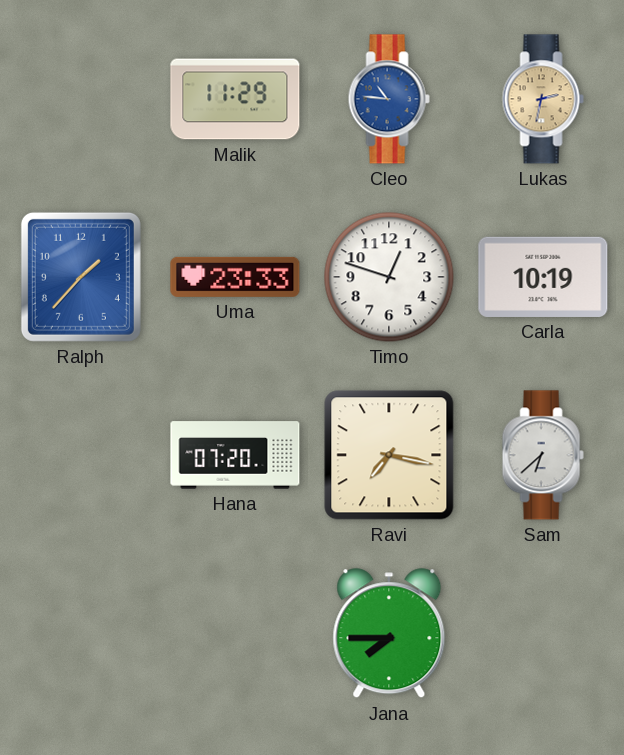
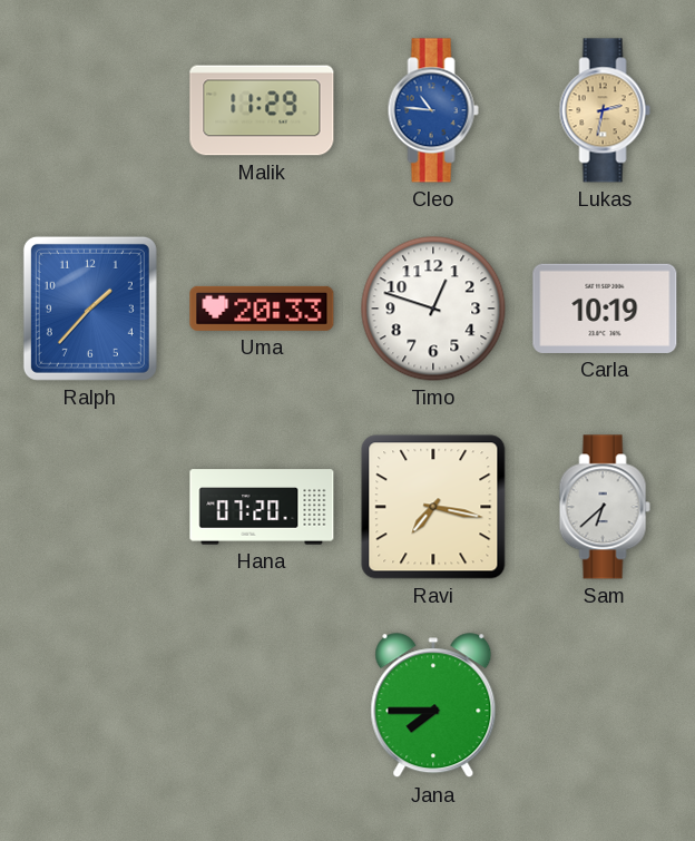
Uma: 23:33 -> 20:33
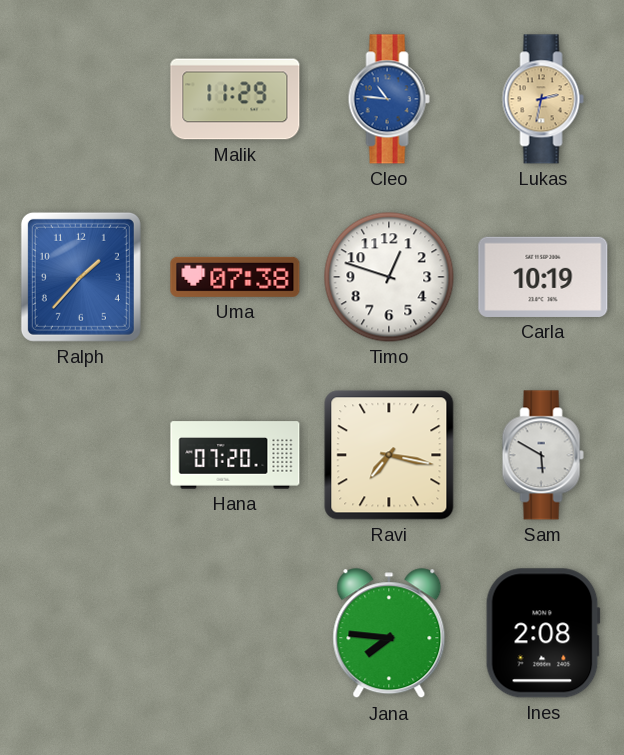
Uma: 20:33 -> 07:38
Sam: 6:38 -> 5:50
Jana: 7:45 -> 7:46
Ines: none -> 2:08
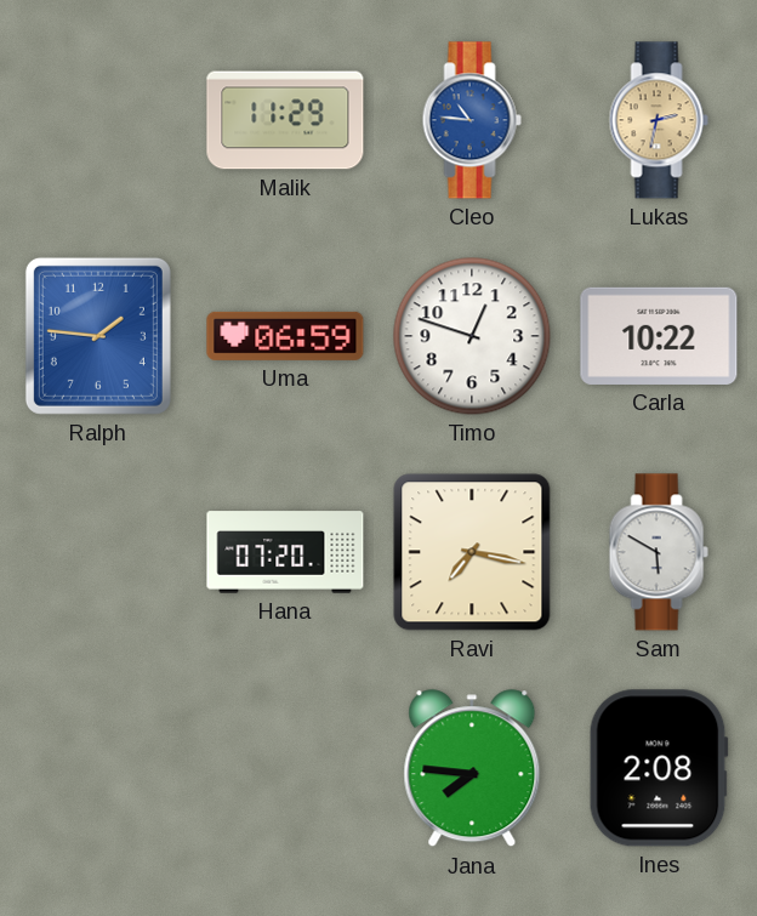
Ralph: 1:37 -> 1:46
Uma: 07:38 -> 06:59
Carla: 10:19 -> 10:22
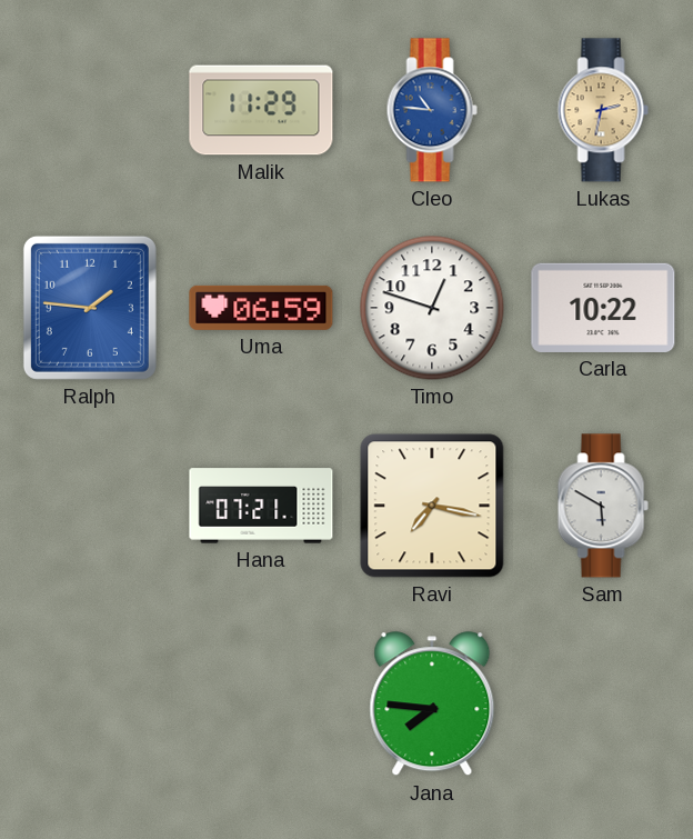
Hana: 07:20 -> 07:21
Ines: 2:08 -> none
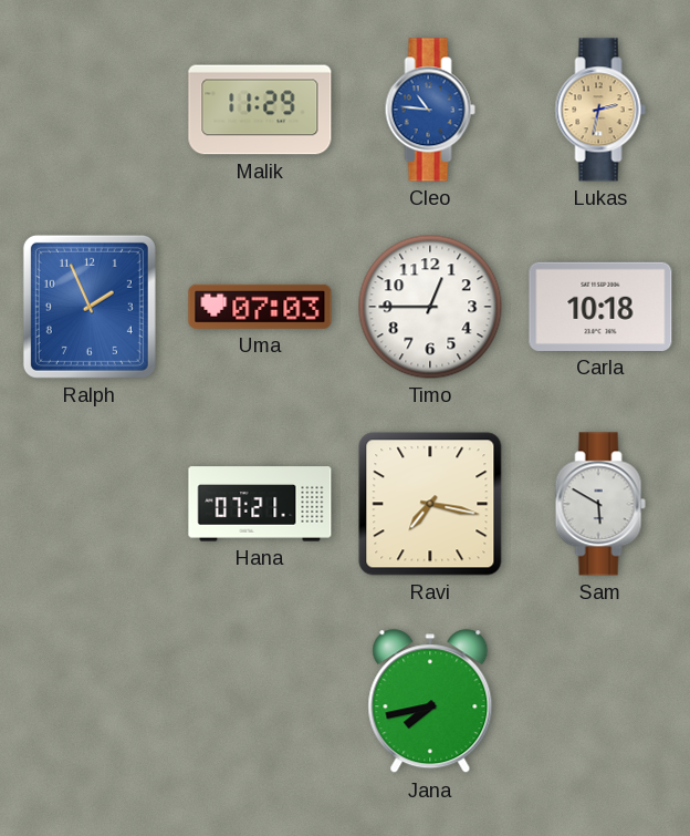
Ralph: 1:46 -> 1:56
Uma: 06:59 -> 07:03
Timo: 12:48 -> 12:45
Carla: 10:22 -> 10:18
Jana: 7:46 -> 7:43
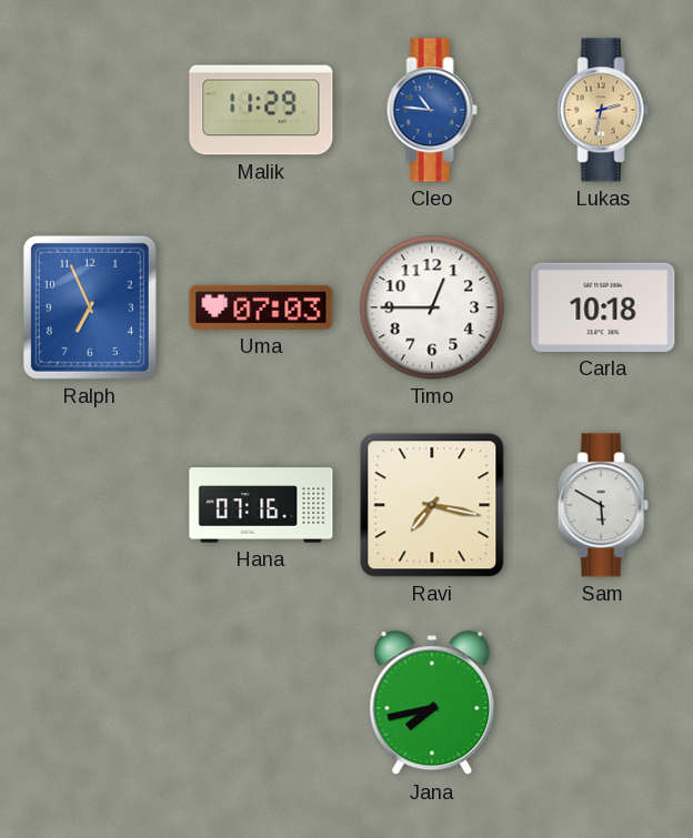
Ralph: 1:56 -> 6:56
Hana: 07:21 -> 07:16
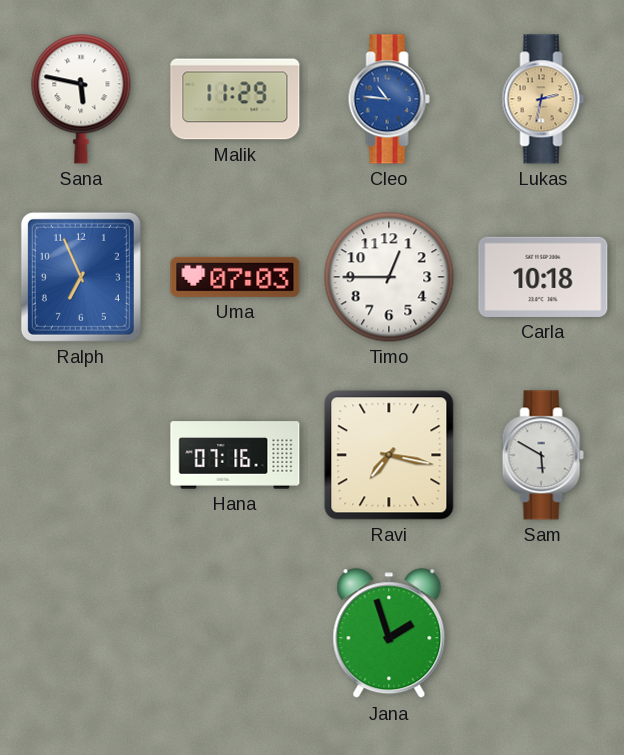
Sana: none -> 5:47
Jana: 7:43 -> 1:57
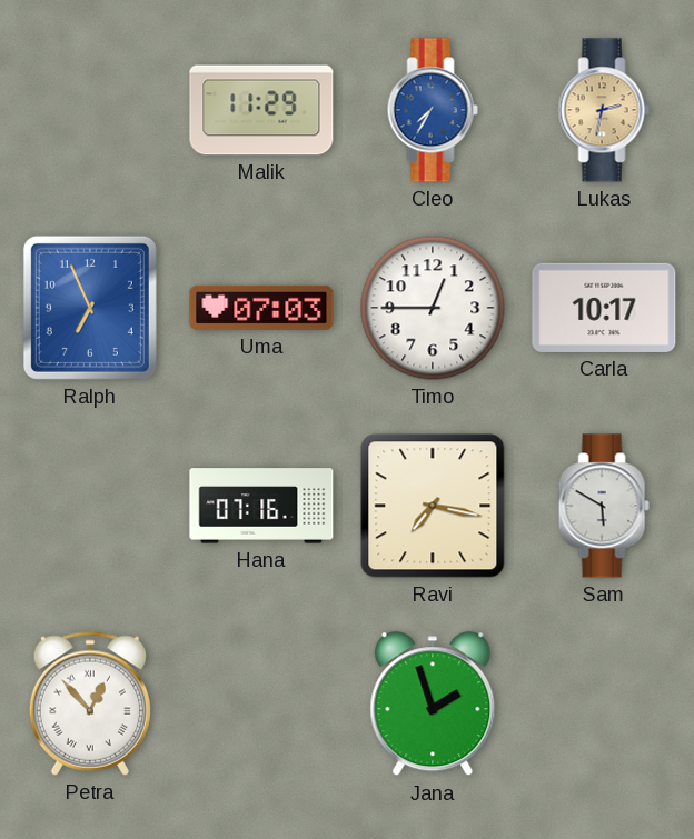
Sana: 5:47 -> none
Cleo: 10:46 -> 7:35
Carla: 10:18 -> 10:17
Petra: none -> 12:53
